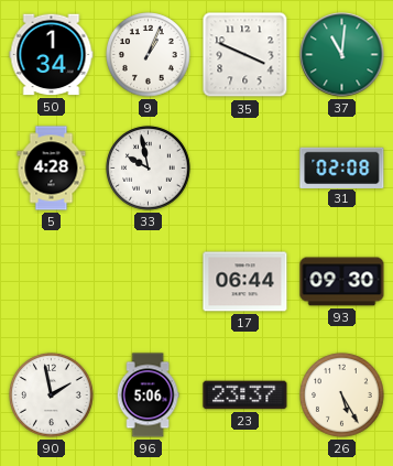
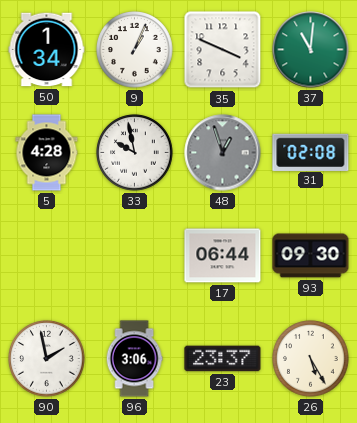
48: none -> 12:57
96: 5:06 -> 3:06
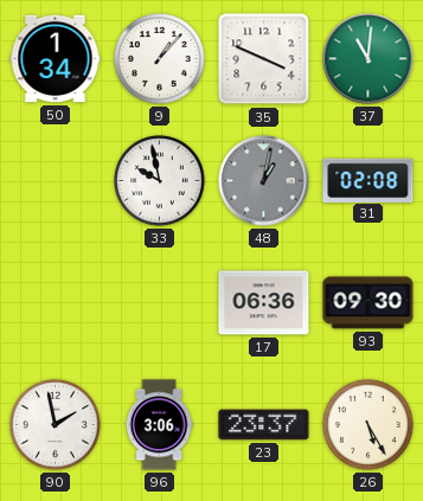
9: 1:04 -> 1:07
5: 4:28 -> none
48: 12:57 -> 1:02
17: 06:44 -> 06:36
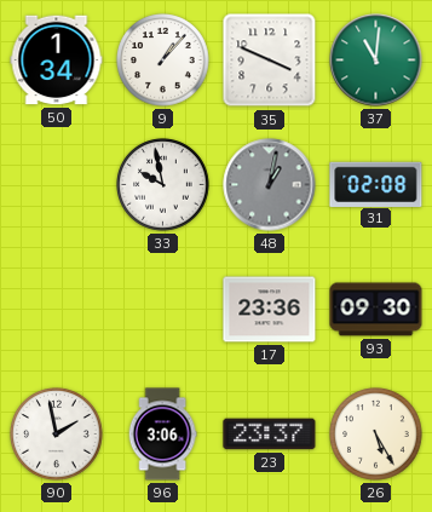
17: 06:36 -> 23:36
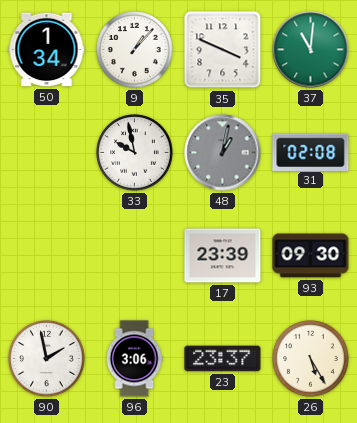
17: 23:36 -> 23:39
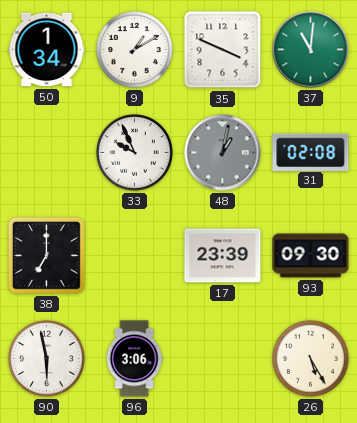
9: 1:07 -> 1:10
33: 9:58 -> 9:56
38: none -> 7:00
90: 1:58 -> 5:58
23: 23:37 -> none
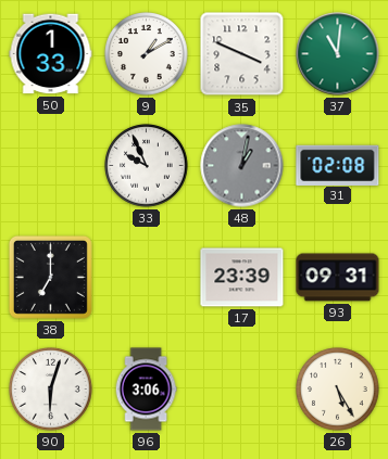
50: 1:34 -> 1:33
93: 09:30 -> 09:31
90: 5:58 -> 6:03
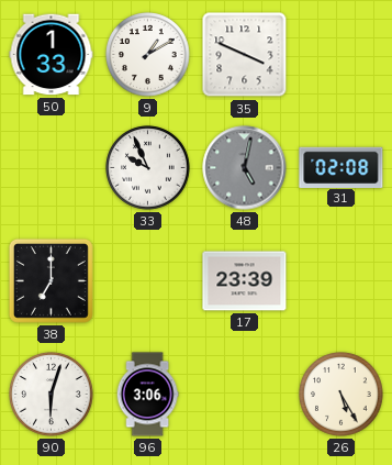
37: 11:01 -> none
48: 1:02 -> 5:02
93: 09:31 -> none
